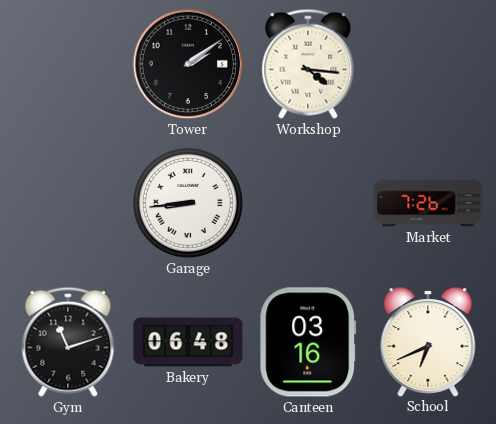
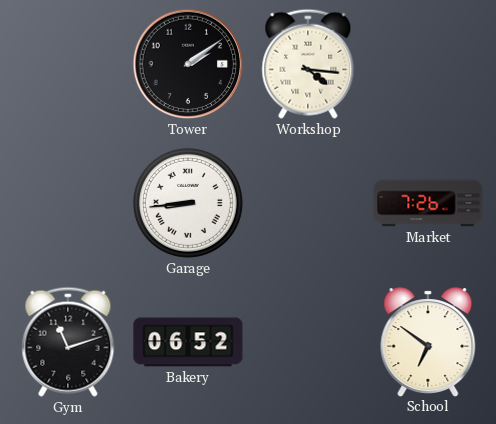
Bakery: 06:48 -> 06:52
Canteen: 03:16 -> none
School: 6:41 -> 6:51
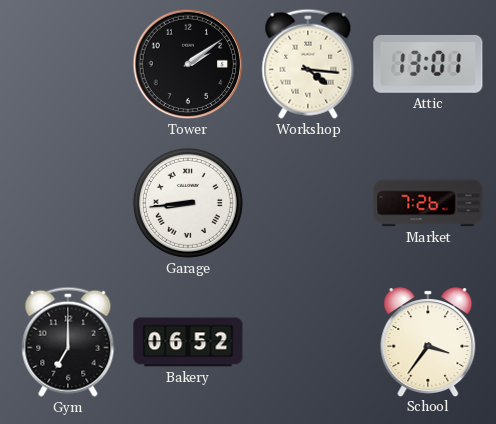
Attic: none -> 13:01
Gym: 11:12 -> 7:00
School: 6:51 -> 3:36
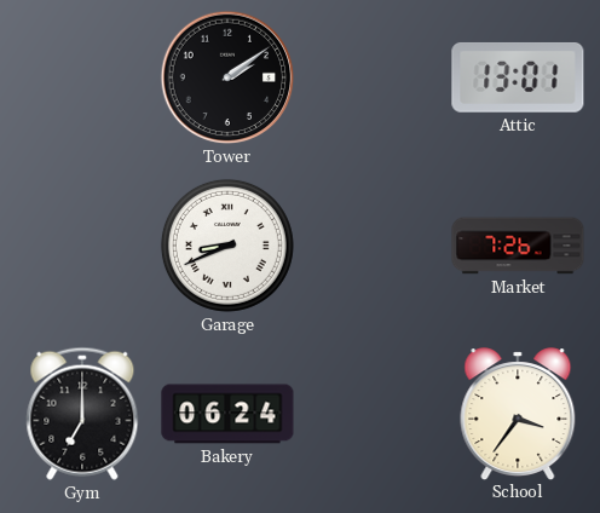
Workshop: 4:16 -> none
Garage: 8:44 -> 8:41
Bakery: 06:52 -> 06:24
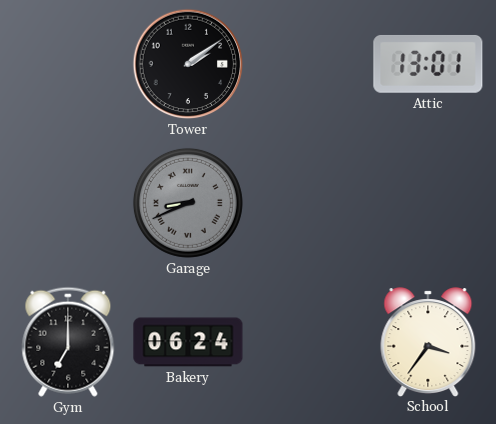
Garage dial: white -> grey
Market: 7:26 -> none
